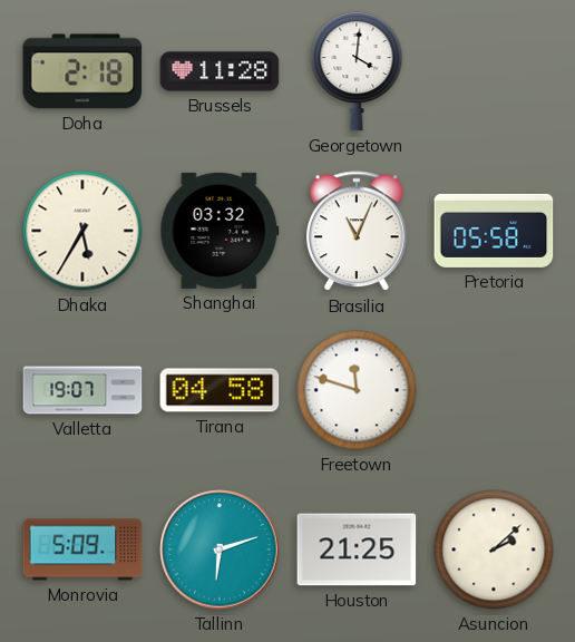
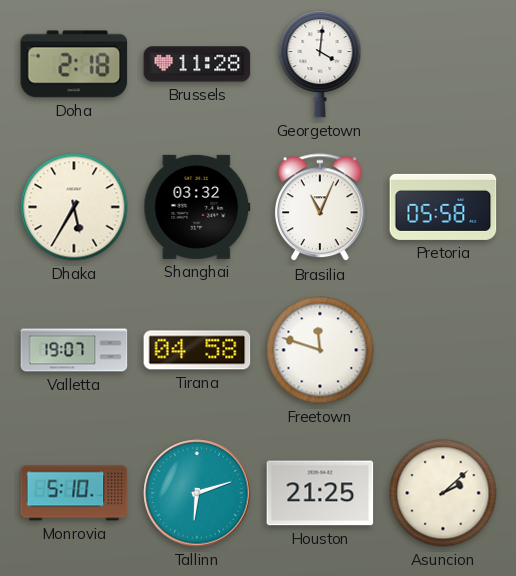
Monrovia: 5:09 -> 5:10
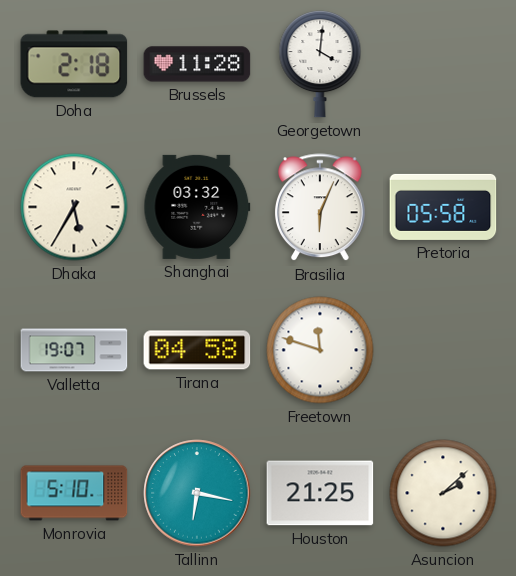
Brasilia: 11:04 -> 6:04
Tallinn: 6:12 -> 6:17
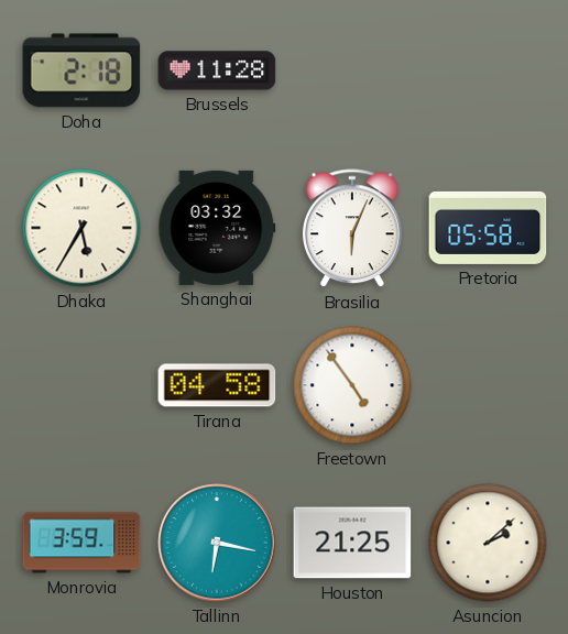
Georgetown: 4:01 -> none
Valletta: 19:07 -> none
Freetown: 11:48 -> 4:54
Monrovia: 5:10 -> 3:59
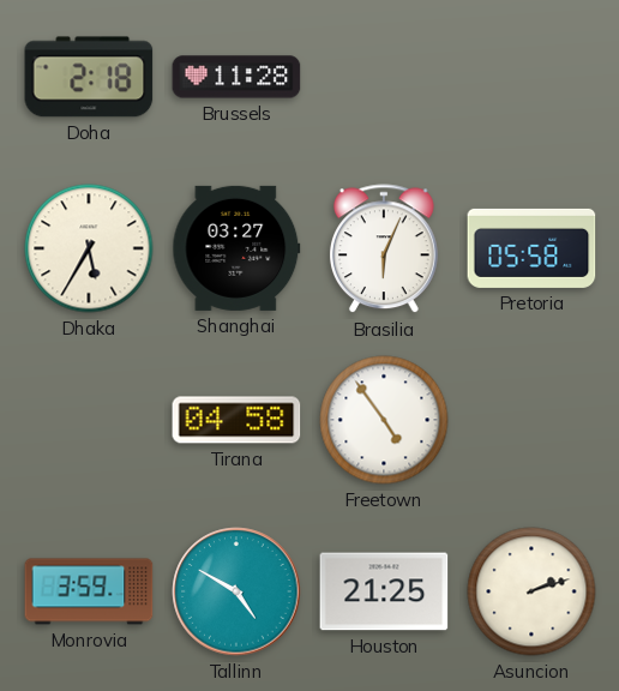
Shanghai: 03:32 -> 03:27
Tallinn: 6:17 -> 4:50
Asuncion: 2:08 -> 2:12
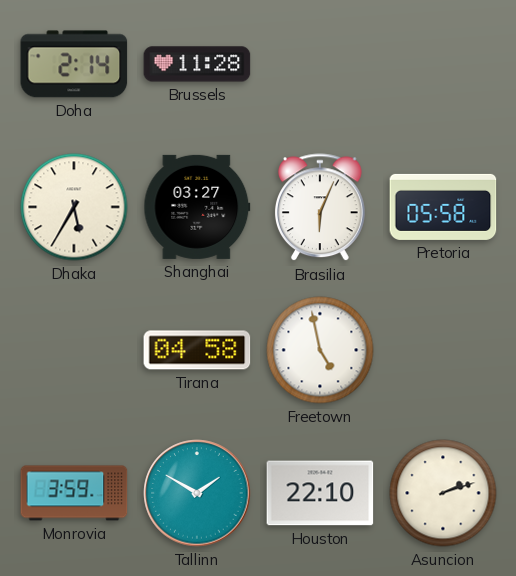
Doha: 2:18 -> 2:14
Freetown: 4:54 -> 4:58
Tallinn: 4:50 -> 1:50
Houston: 21:25 -> 22:10
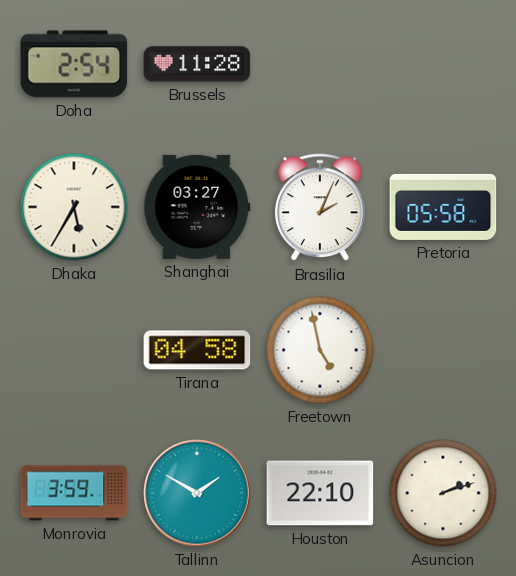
Doha: 2:14 -> 2:54
Brasilia: 6:04 -> 2:04
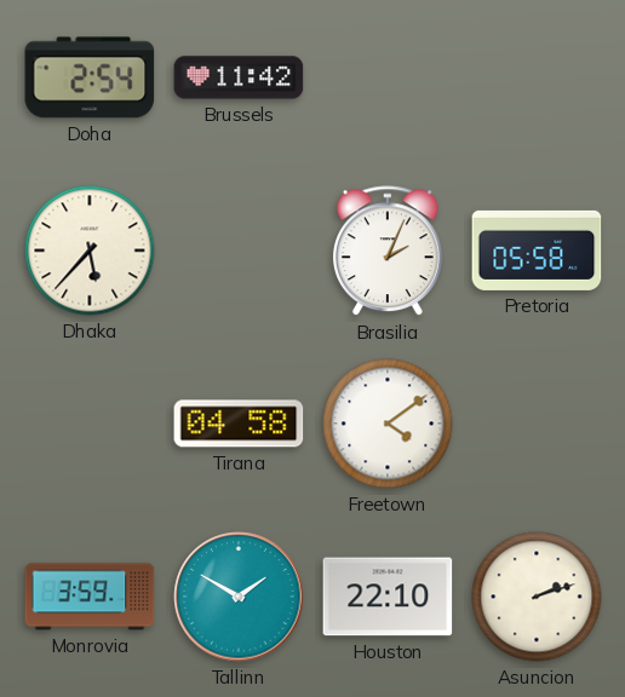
Brussels: 11:28 -> 11:42
Dhaka: 5:35 -> 5:37
Shanghai: 03:27 -> none
Freetown: 4:58 -> 4:09
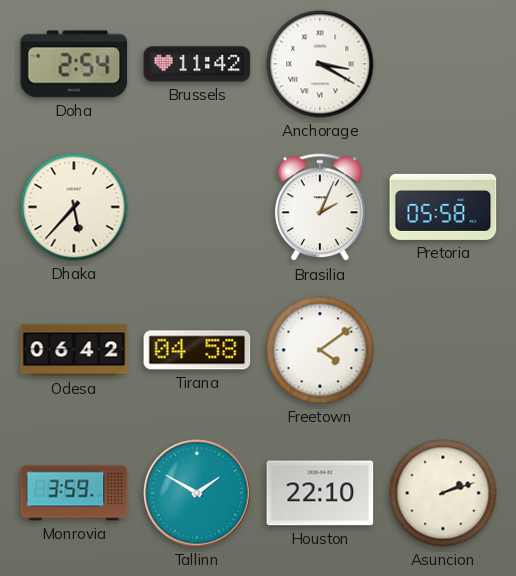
Anchorage: none -> 3:20
Odesa: none -> 06:42
